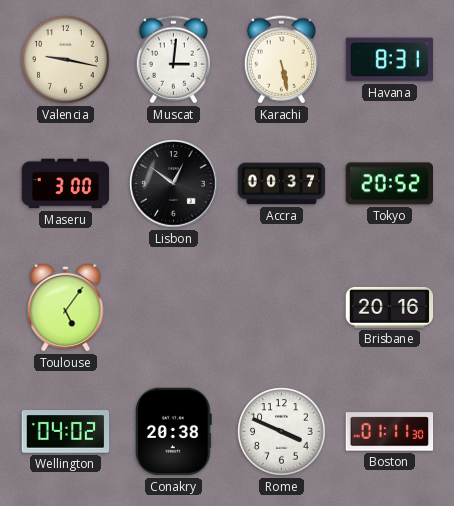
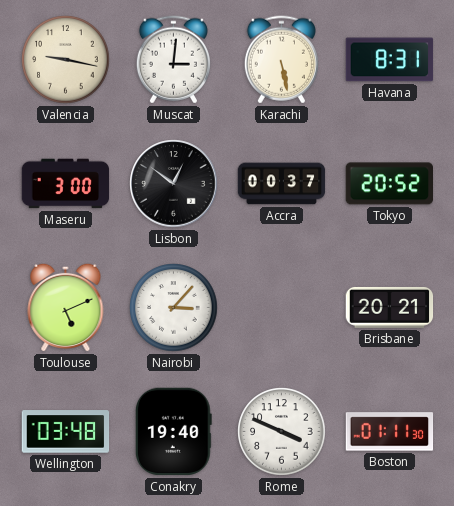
Toulouse: 5:06 -> 5:11
Nairobi: none -> 3:07
Brisbane: 20:16 -> 20:21
Wellington: 04:02 -> 03:48
Conakry: 20:38 -> 19:40
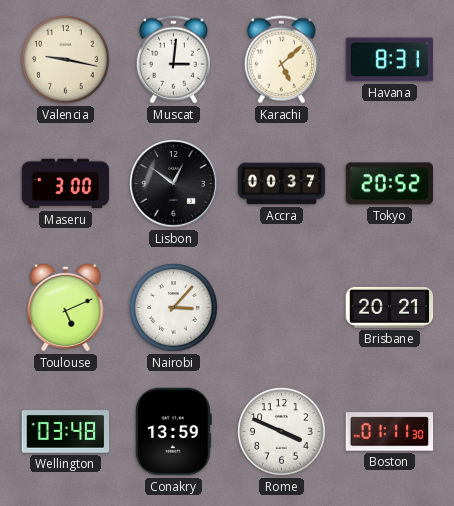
Karachi: 5:28 -> 5:08
Conakry: 19:40 -> 13:59
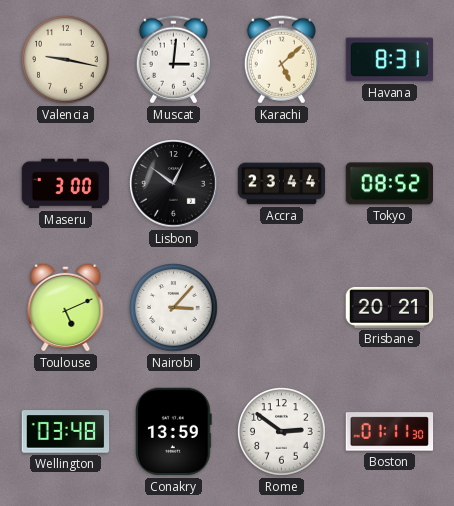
Accra: 00:37 -> 23:44
Tokyo: 20:52 -> 08:52
Rome: 3:49 -> 2:51
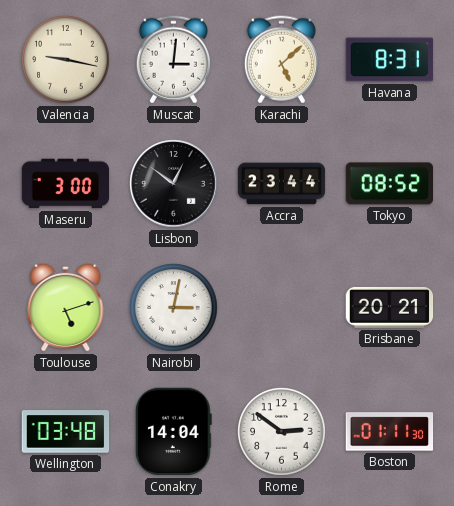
Toulouse: 5:11 -> 5:12
Nairobi: 3:07 -> 3:02
Conakry: 13:59 -> 14:04
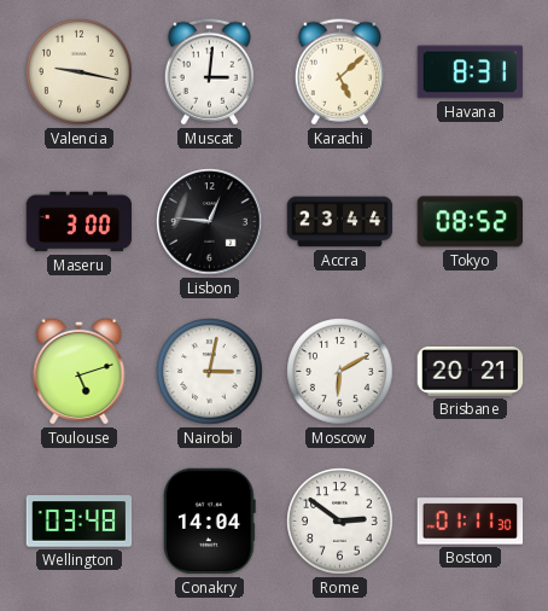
Lisbon: 12:51 -> 12:46
Moscow: none -> 6:10
